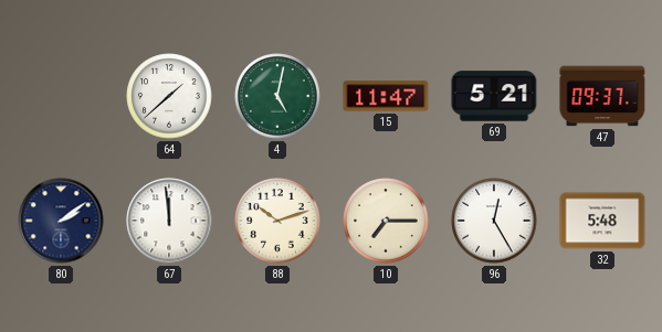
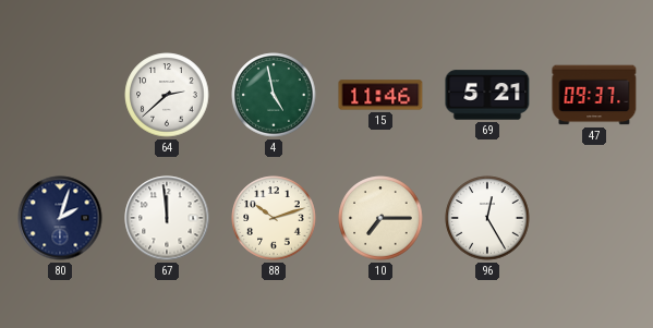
64: 1:38 -> 2:38
4: 5:02 -> 4:58
15: 11:47 -> 11:46
80: 2:09 -> 2:03
32: 5:48 -> none
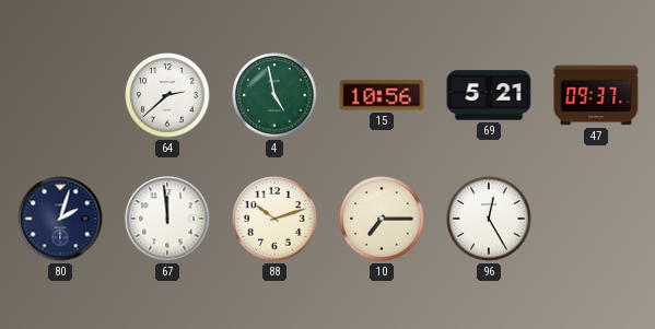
15: 11:46 -> 10:56
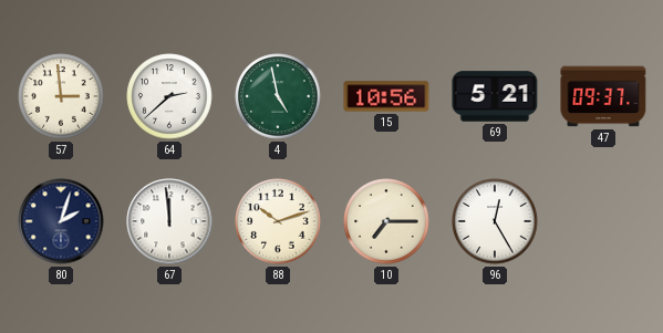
57: none -> 2:59
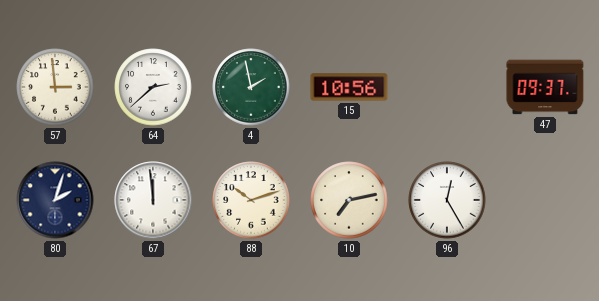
4: 4:58 -> 1:58
69: 5:21 -> none
10: 7:15 -> 7:13
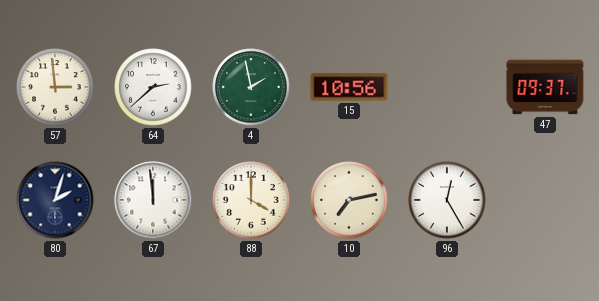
88: 10:12 -> 4:00
